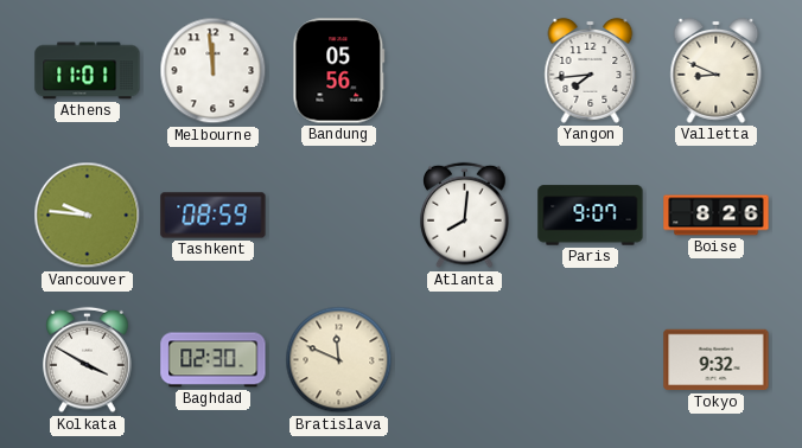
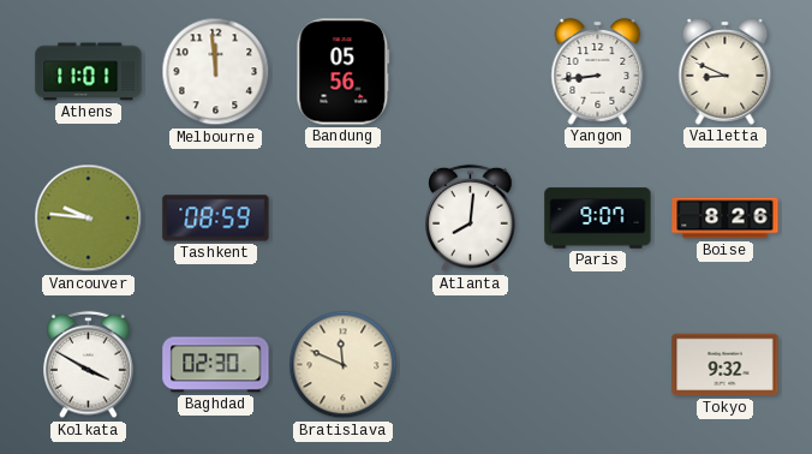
Yangon: 7:44 -> 8:44
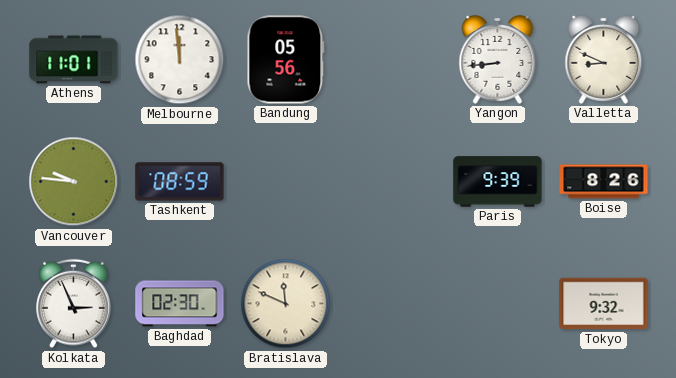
Atlanta: 8:01 -> none
Paris: 9:07 -> 9:39
Kolkata: 3:50 -> 2:56
